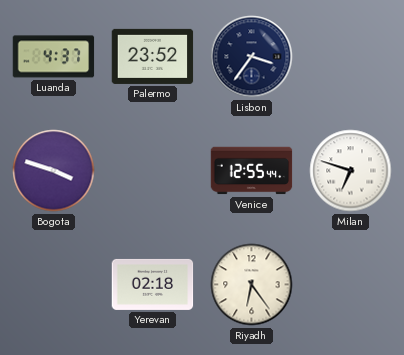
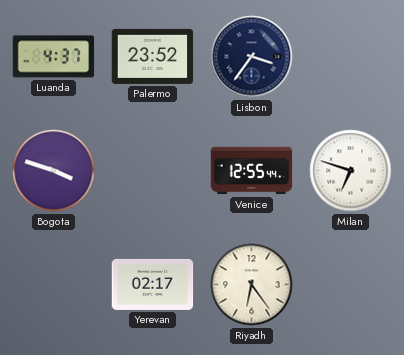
Yerevan: 02:18 -> 02:17
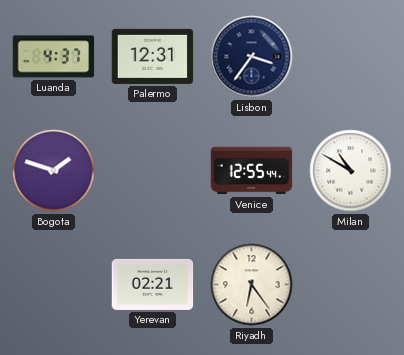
Palermo: 23:52 -> 12:31
Bogota: 3:48 -> 1:48
Milan: 6:48 -> 10:50
Yerevan: 02:17 -> 02:21
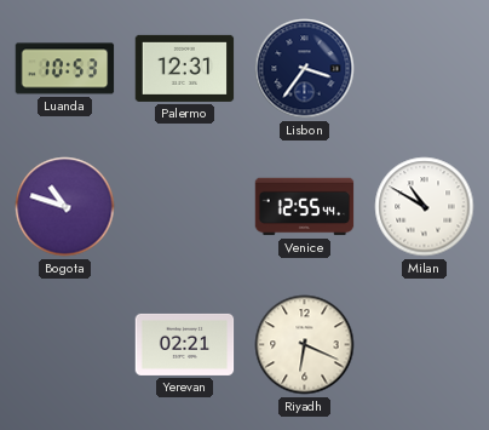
Luanda: 4:37 -> 10:53
Bogota: 1:48 -> 10:48
Riyadh: 6:24 -> 6:19
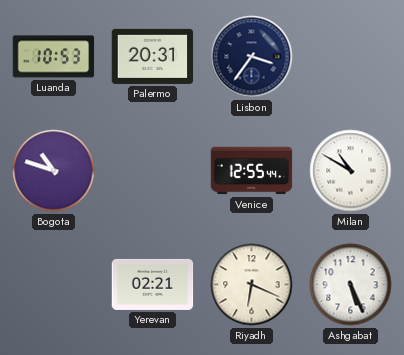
Palermo: 12:31 -> 20:31
Ashgabat: none -> 5:26
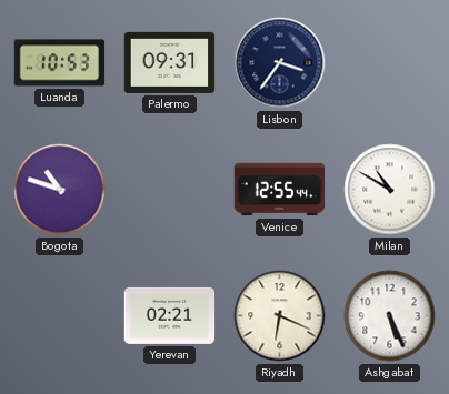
Palermo: 20:31 -> 09:31
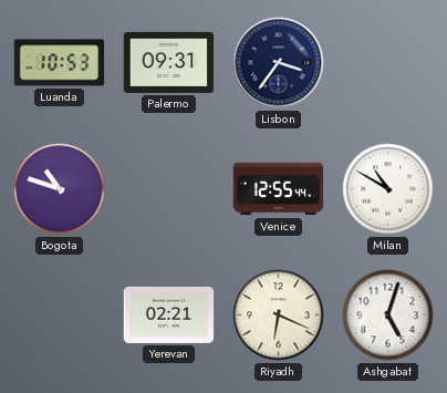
Ashgabat: 5:26 -> 5:03
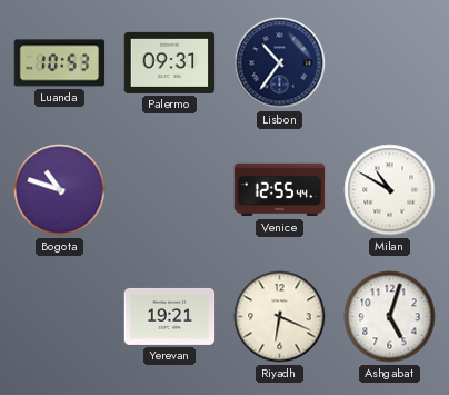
Lisbon: 3:36 -> 10:36
Yerevan: 02:21 -> 19:21
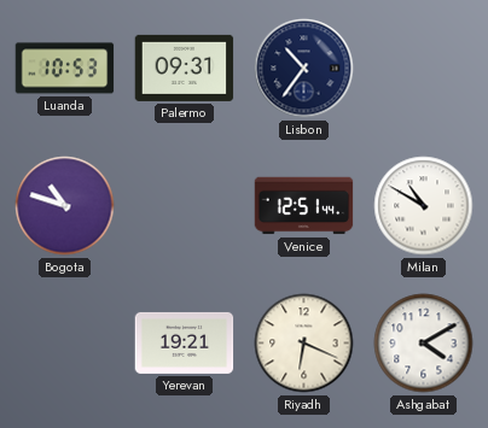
Venice: 12:55 -> 12:51
Ashgabat: 5:03 -> 4:10
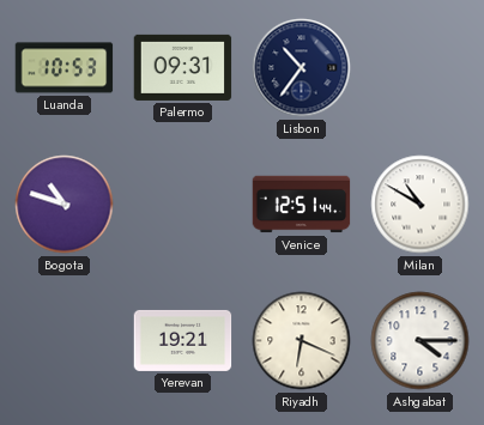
Ashgabat: 4:10 -> 4:15
